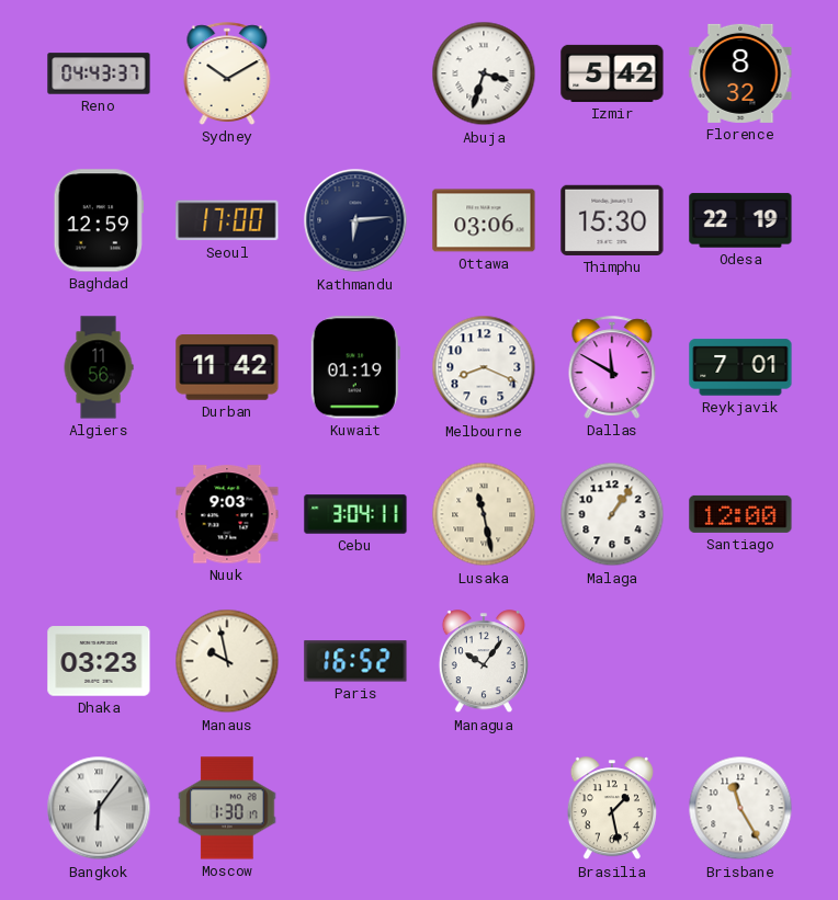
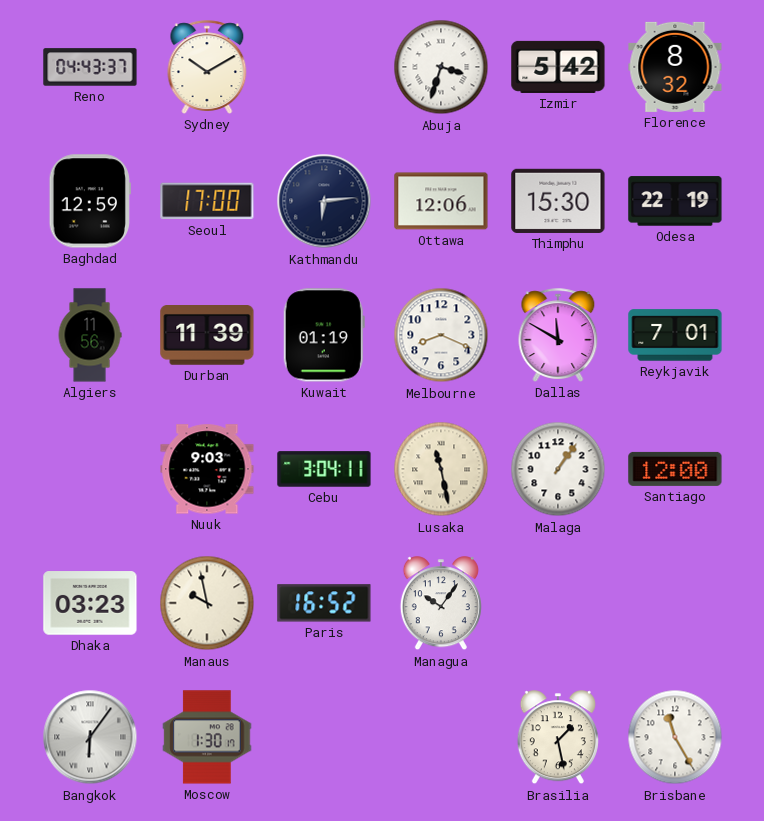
Ottawa: 03:06 -> 12:06
Durban: 11:42 -> 11:39
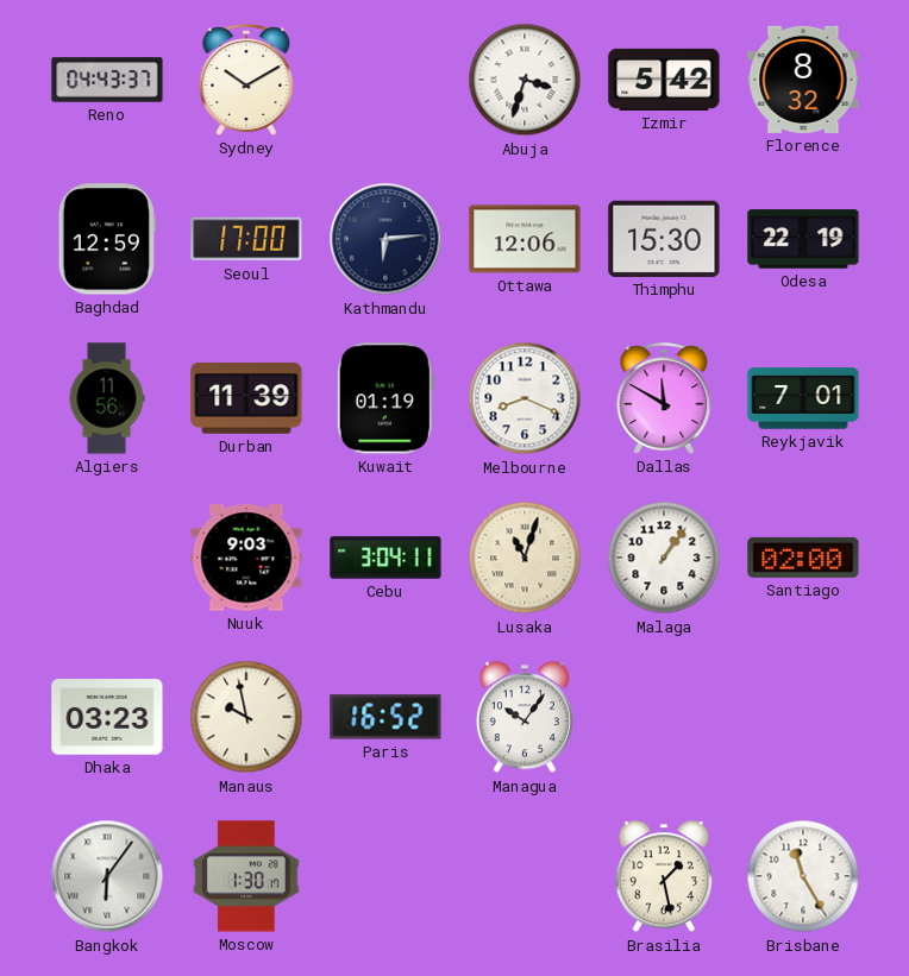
Lusaka: 11:28 -> 11:03
Santiago: 12:00 -> 02:00
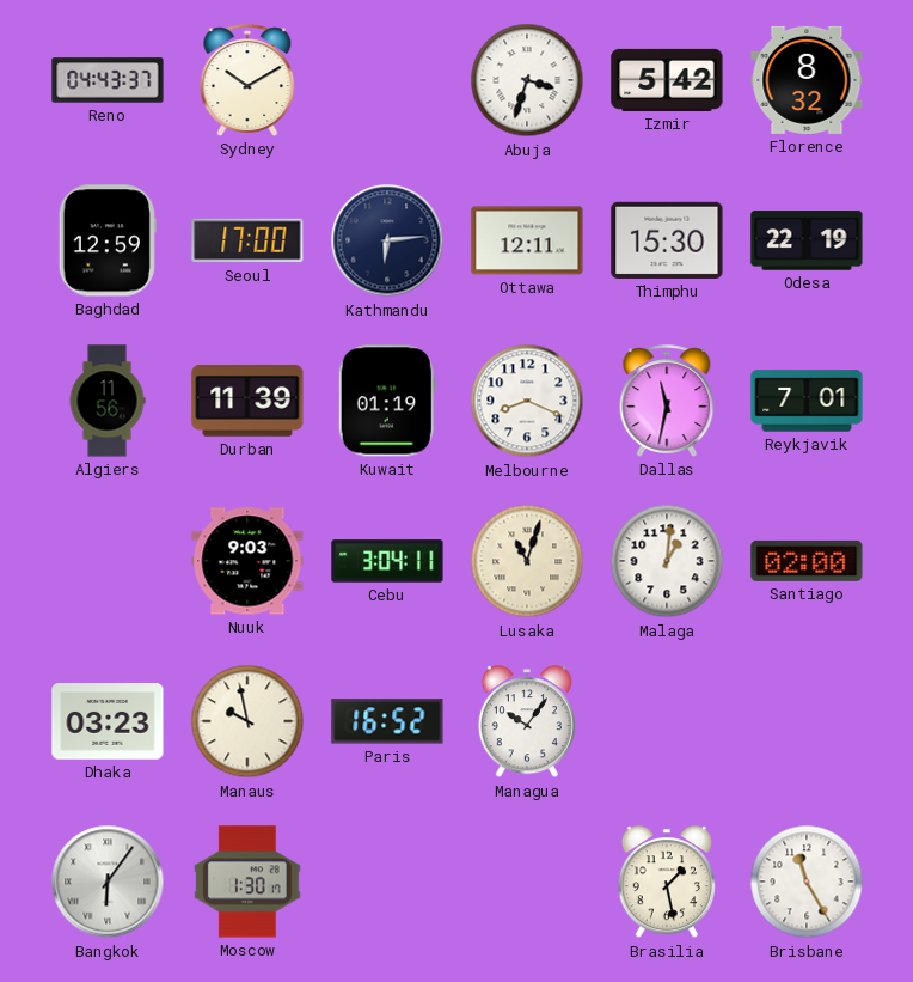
Ottawa: 12:06 -> 12:11
Dallas: 11:50 -> 11:32
Malaga: 1:06 -> 1:01
